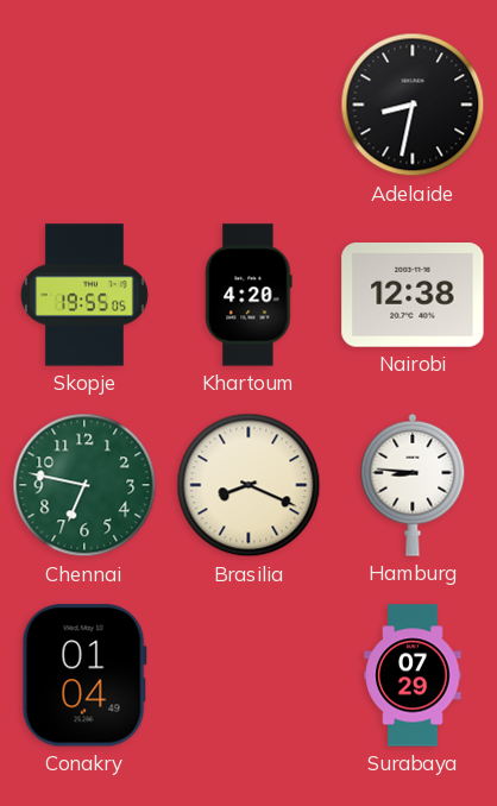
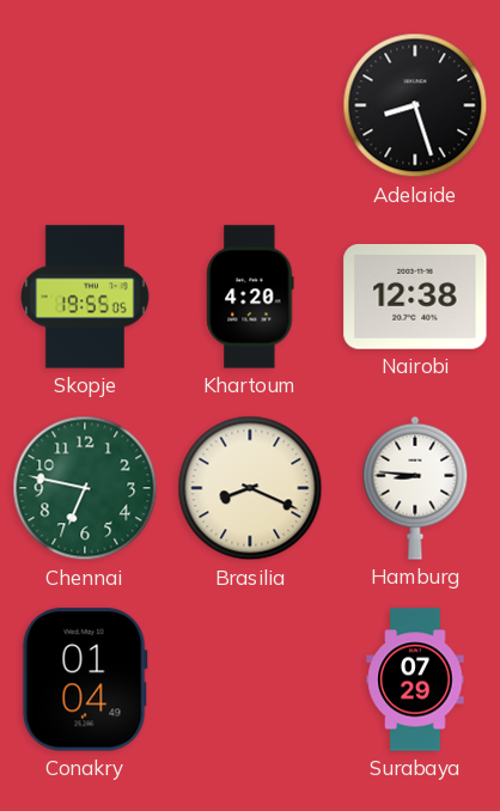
Adelaide: 8:32 -> 8:27
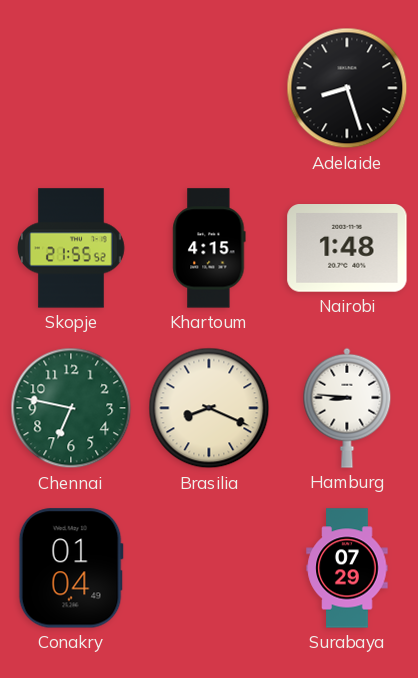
Skopje: 19:55 -> 21:55
Khartoum: 4:20 -> 4:15
Nairobi: 12:38 -> 1:48
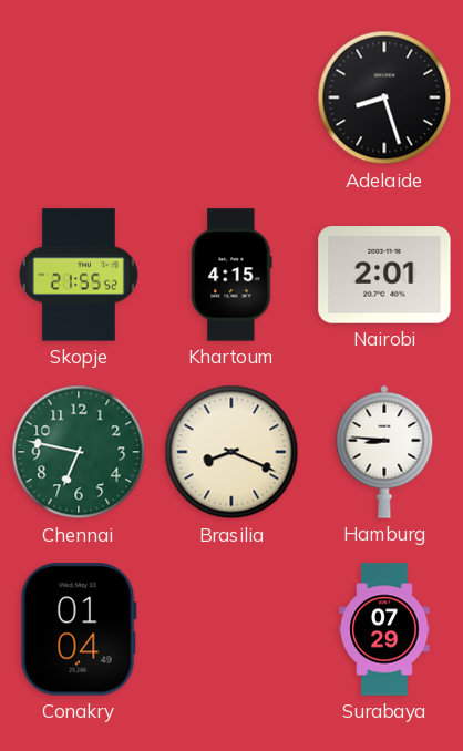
Nairobi: 1:48 -> 2:01
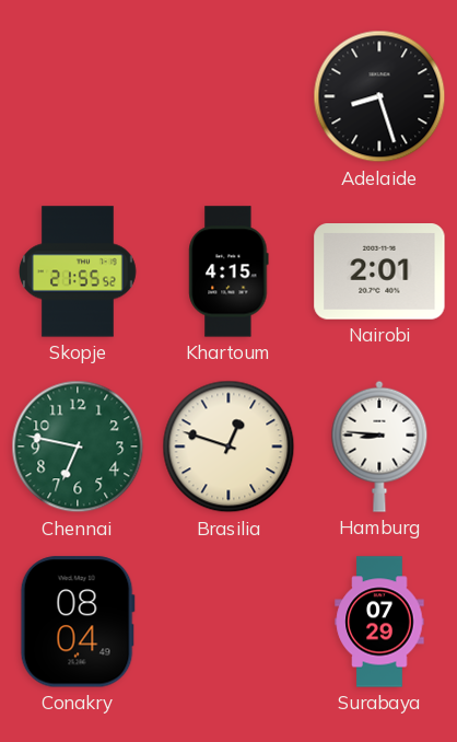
Brasilia: 8:19 -> 12:48
Conakry: 01:04 -> 08:04
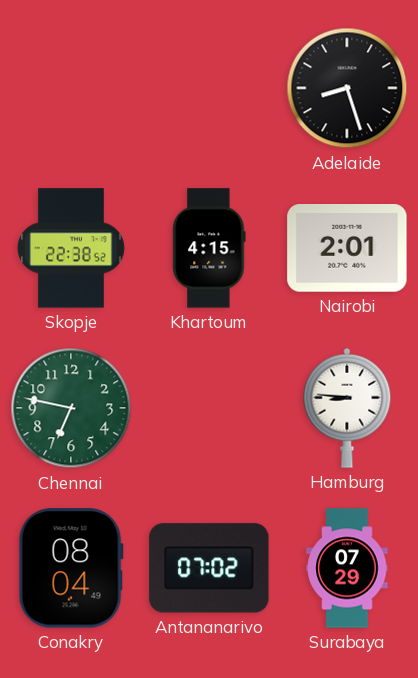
Skopje: 21:55 -> 22:38
Brasilia: 12:48 -> none
Antananarivo: none -> 07:02
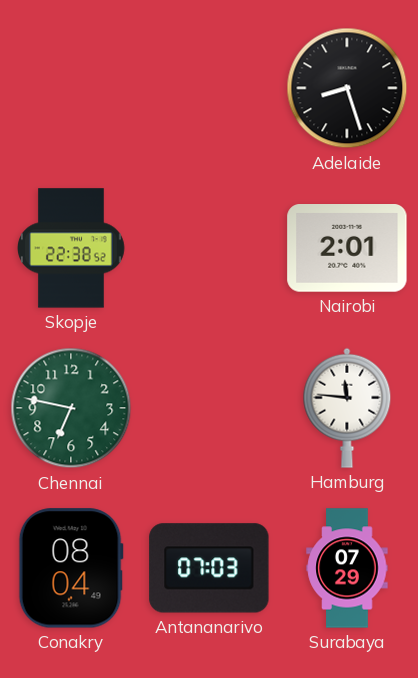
Khartoum: 4:15 -> none
Hamburg: 8:46 -> 11:46
Antananarivo: 07:02 -> 07:03
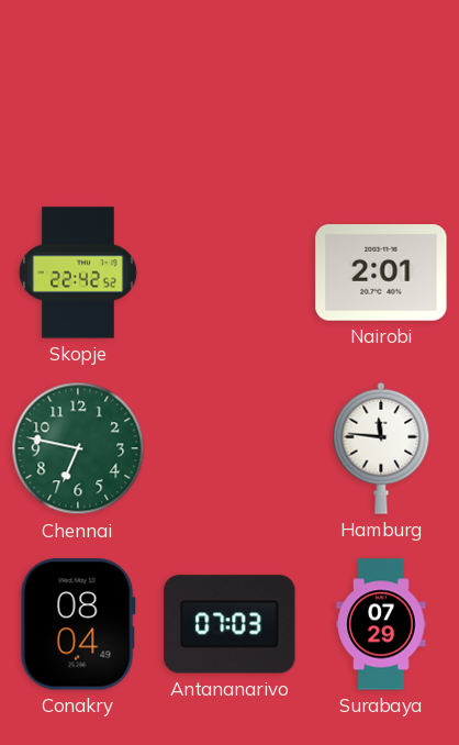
Adelaide: 8:27 -> none
Skopje: 22:38 -> 22:42
